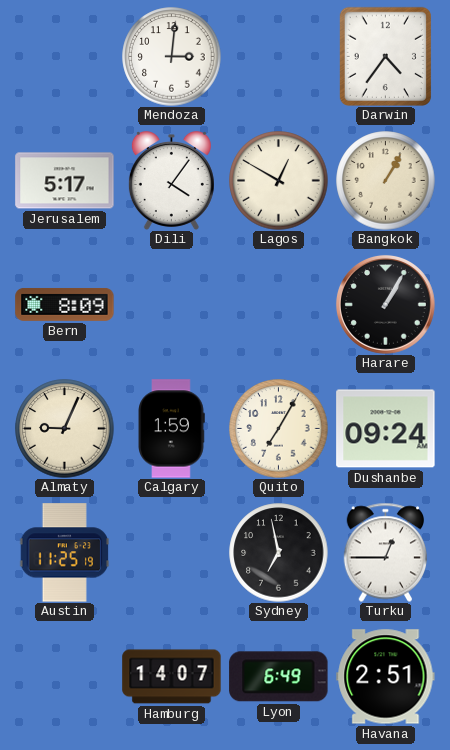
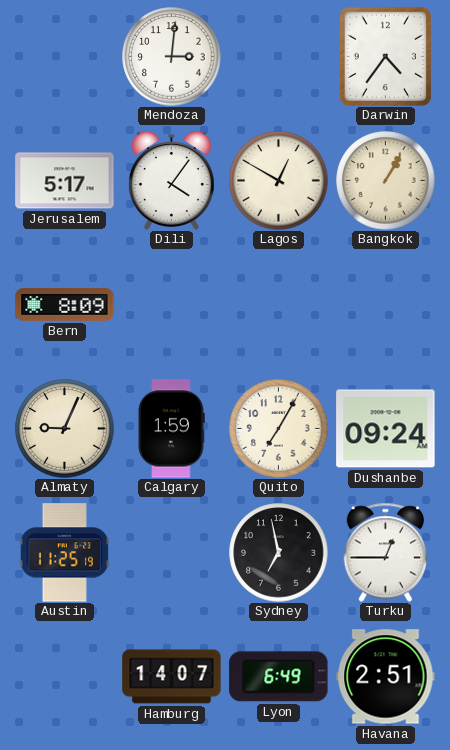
Harare: 1:05 -> none
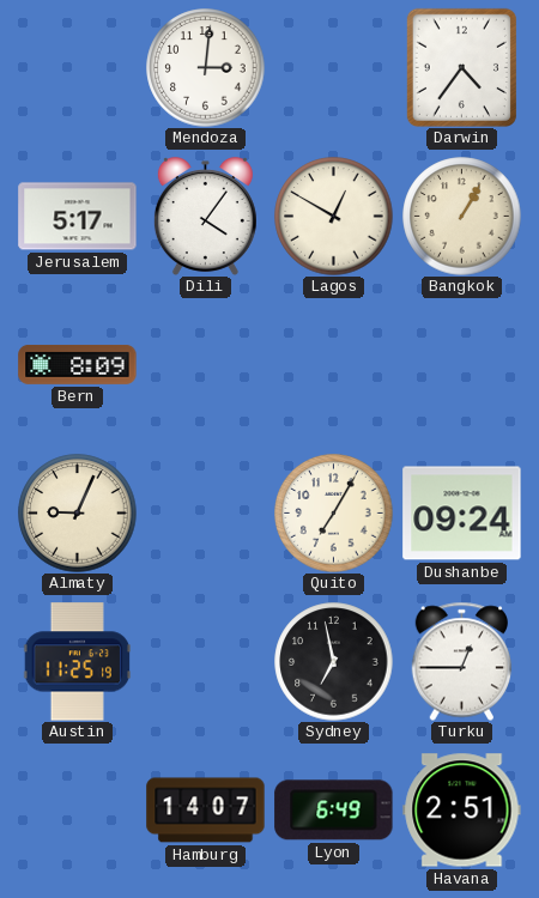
Calgary: 1:59 -> none
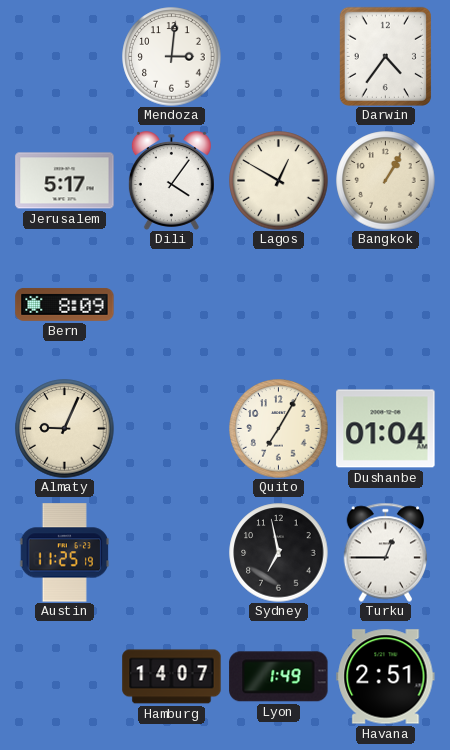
Dushanbe: 09:24 -> 01:04
Lyon: 6:49 -> 1:49
